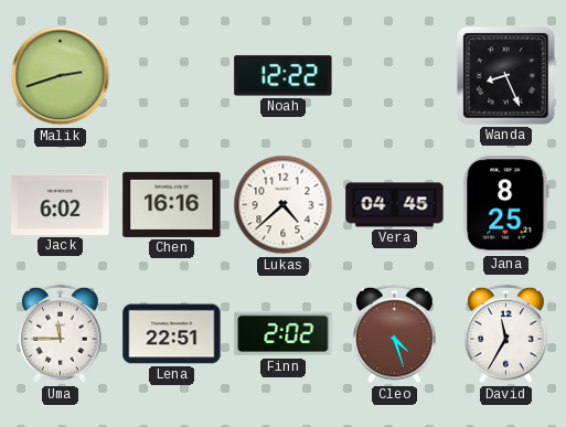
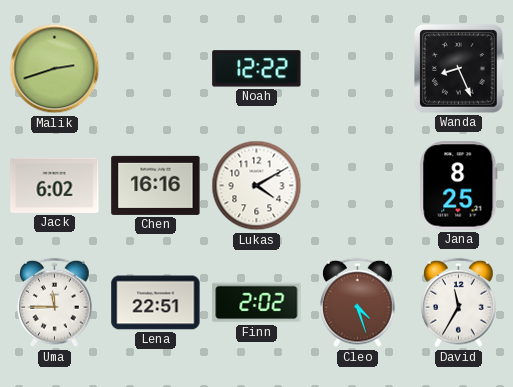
Lukas: 4:38 -> 4:10
Vera: 04:45 -> none
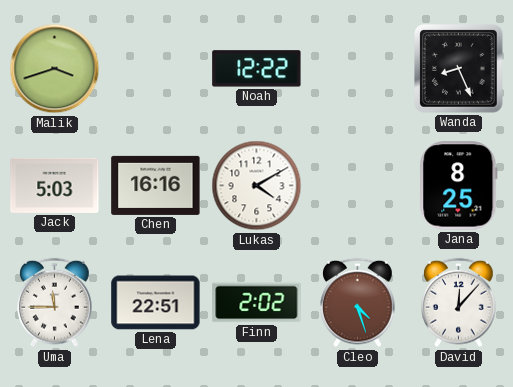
Malik: 2:42 -> 3:42
Jack: 6:02 -> 5:03
David: 11:35 -> 12:07
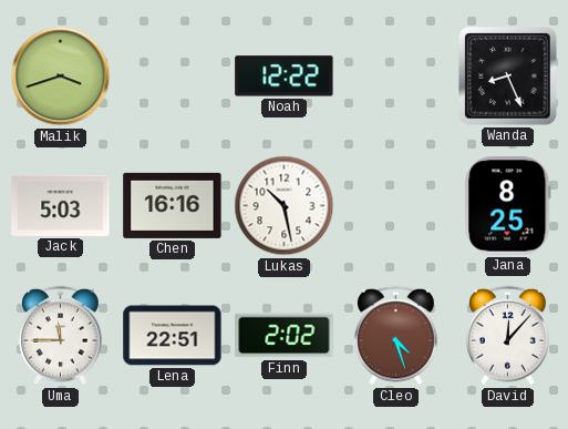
Lukas: 4:10 -> 10:28
